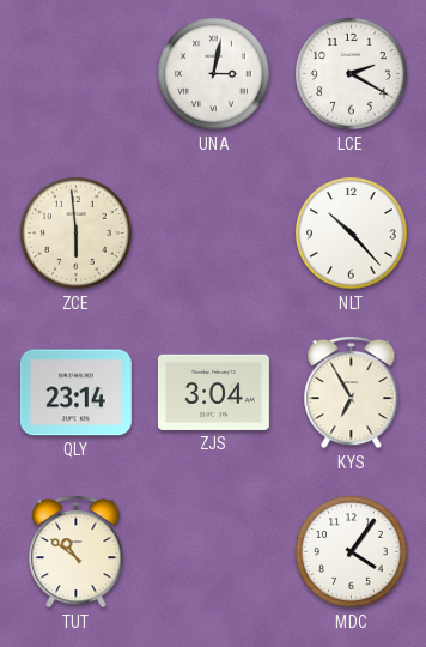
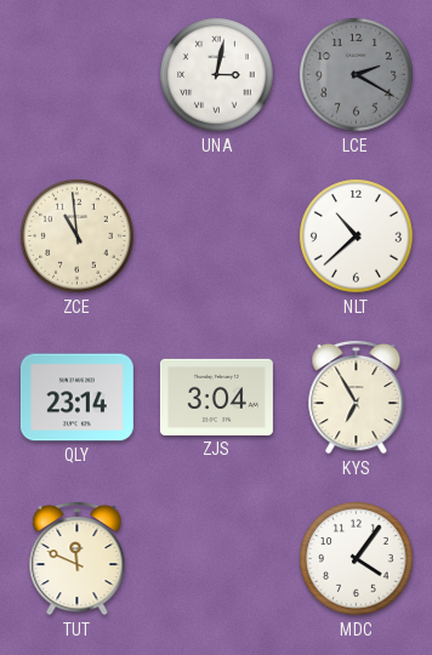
LCE dial: white -> grey
ZCE: 5:59 -> 10:59
NLT: 10:23 -> 10:38
TUT: 10:51 -> 11:49
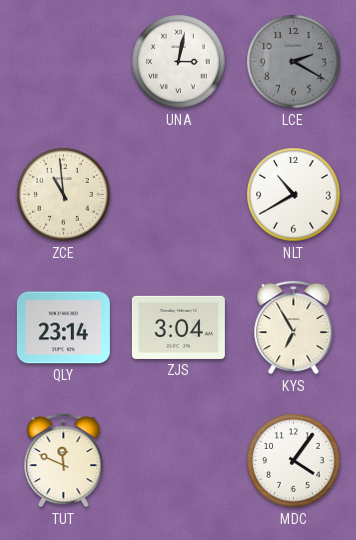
NLT: 10:38 -> 10:40
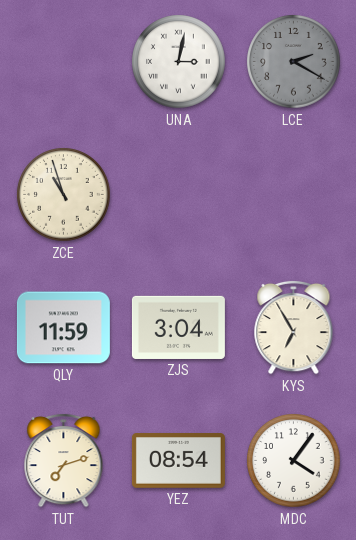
ZCE: 10:59 -> 10:57
NLT: 10:40 -> none
QLY: 23:14 -> 11:59
TUT: 11:49 -> 7:12
YEZ: none -> 08:54
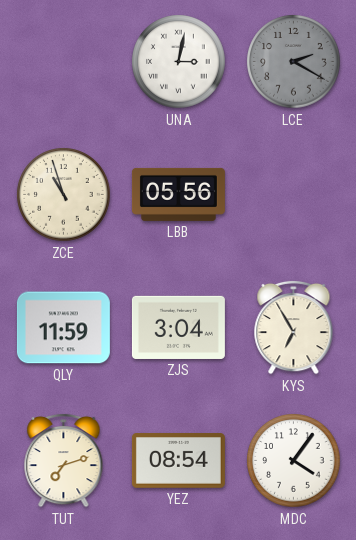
LBB: none -> 05:56
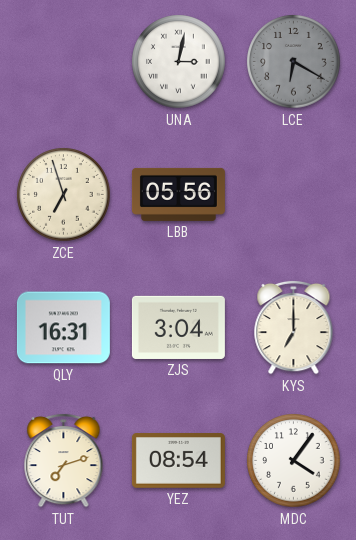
LCE: 2:20 -> 6:20
ZCE: 10:57 -> 6:57
QLY: 11:59 -> 16:31
KYS: 6:55 -> 7:00
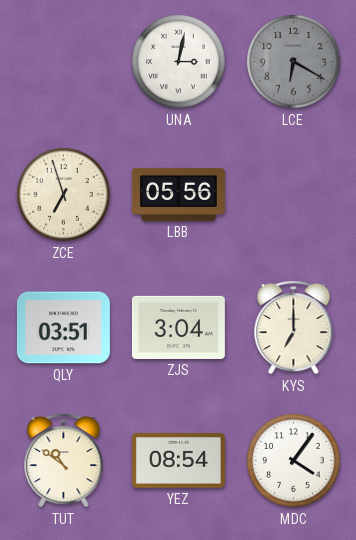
QLY: 16:31 -> 03:51
TUT: 7:12 -> 10:51
